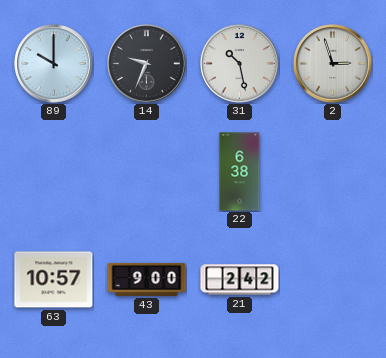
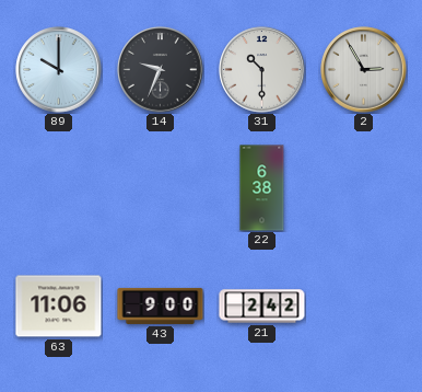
31: 10:28 -> 10:30
2: 2:57 -> 2:55
63: 10:57 -> 11:06
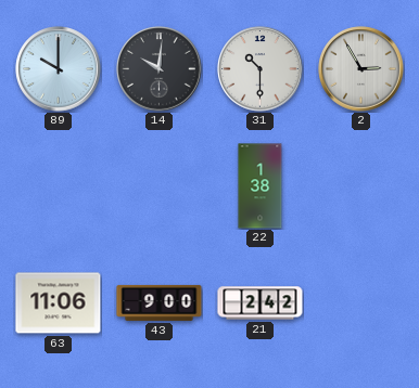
14: 9:34 -> 10:01
22: 6:38 -> 1:38
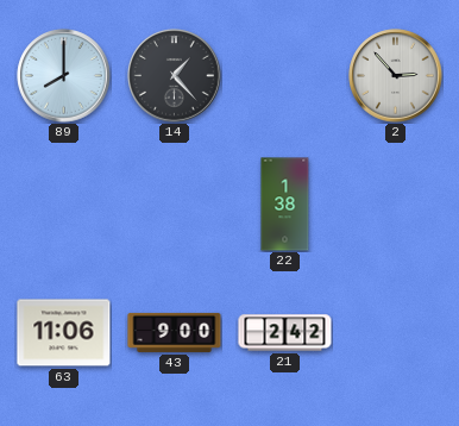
89: 10:00 -> 8:00
14: 10:01 -> 1:23
31: 10:30 -> none
2: 2:55 -> 2:53
